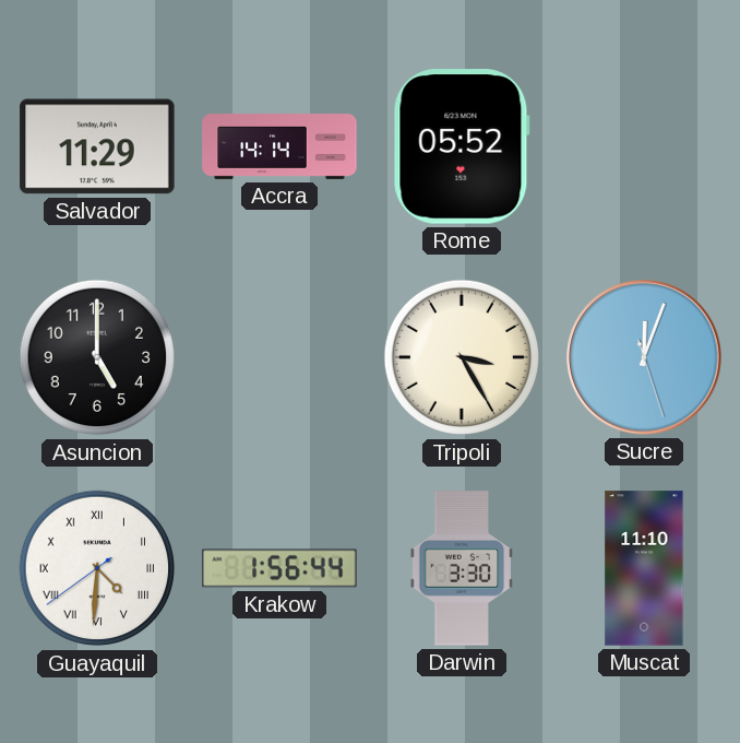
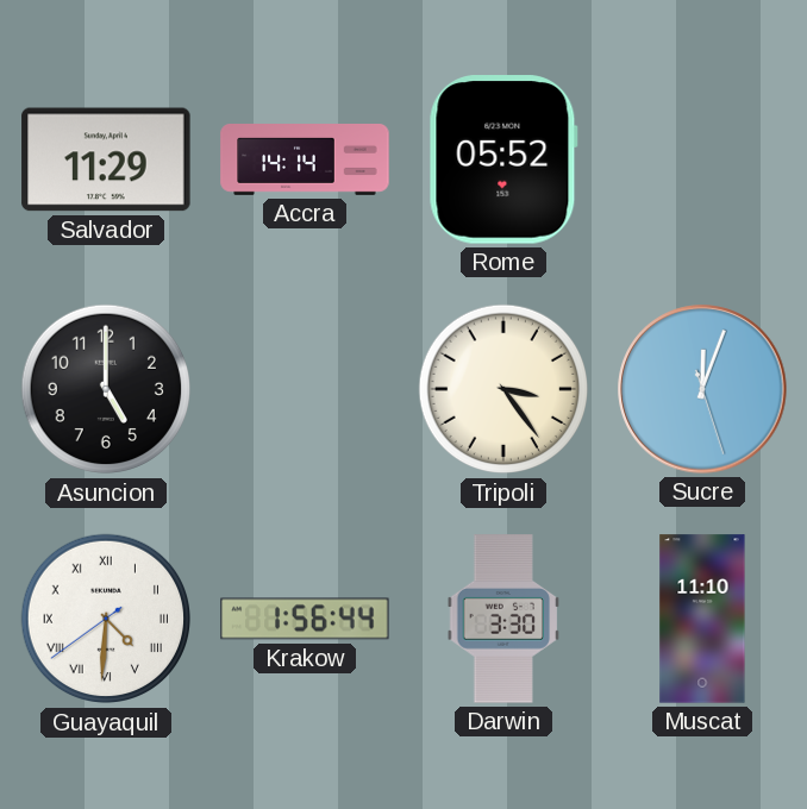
Tripoli: 3:25 -> 3:24
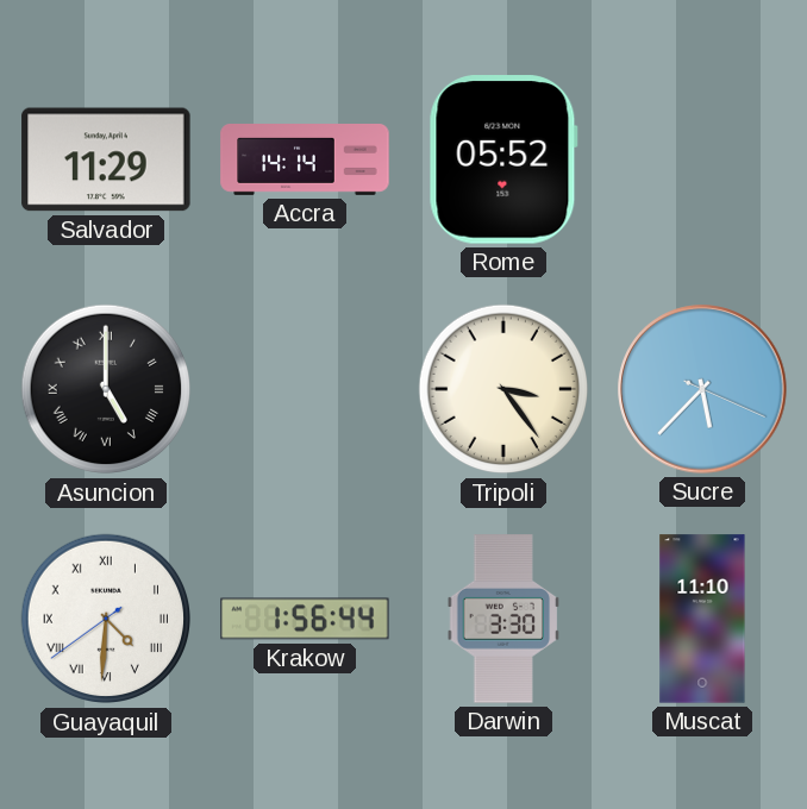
Asuncion numerals: Arabic -> Roman
Sucre: 12:03 -> 5:37
